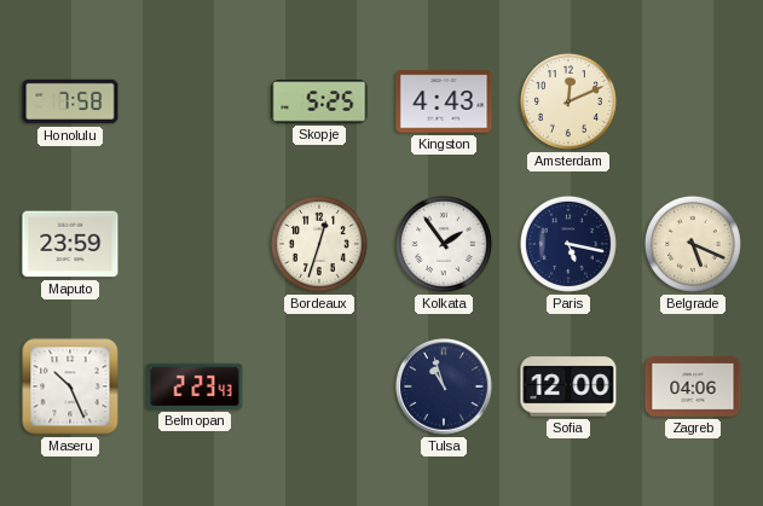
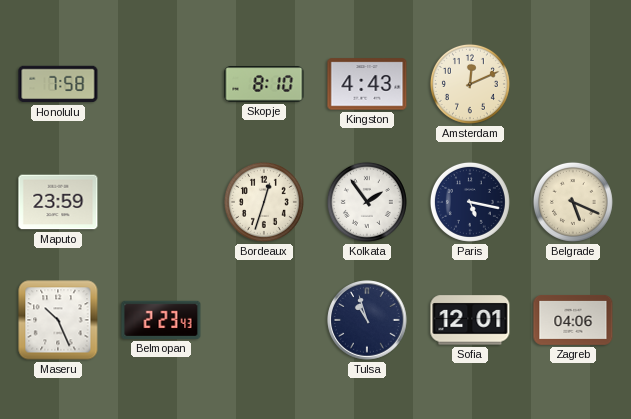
Skopje: 5:25 -> 8:10
Sofia: 12:00 -> 12:01
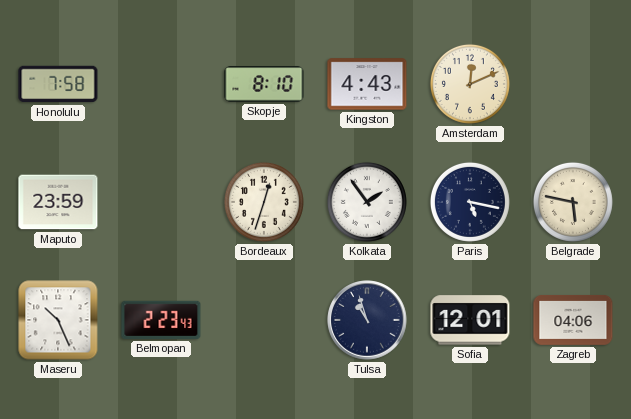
Belgrade: 5:19 -> 5:47
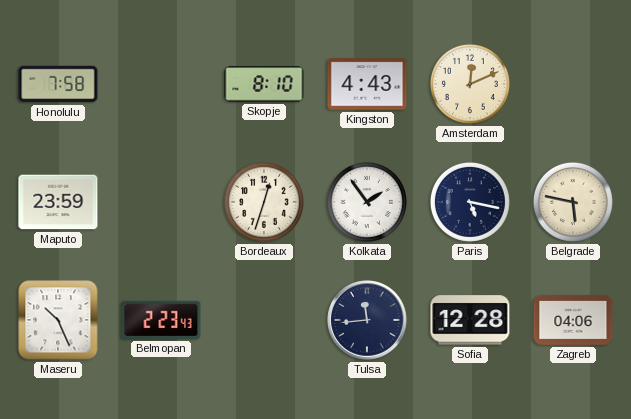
Tulsa: 10:57 -> 11:44
Sofia: 12:01 -> 12:28
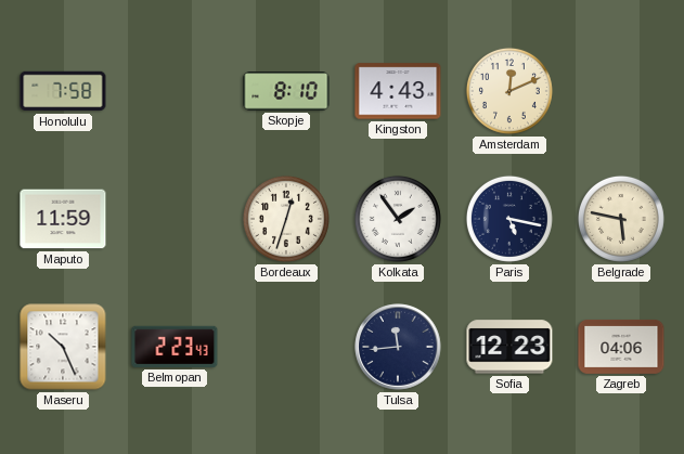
Maputo: 23:59 -> 11:59
Sofia: 12:28 -> 12:23
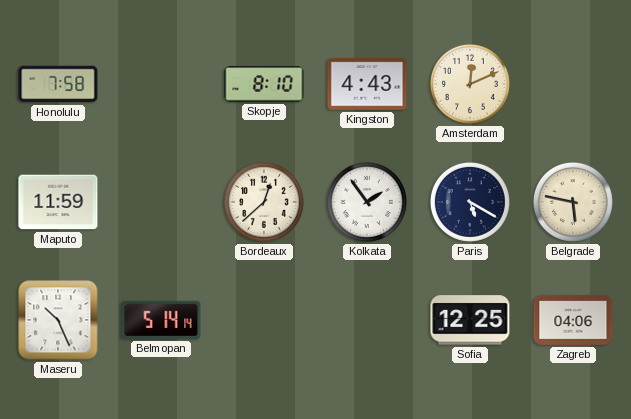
Bordeaux: 12:33 -> 12:38
Paris: 5:17 -> 5:20
Belmopan: 2:23 -> 5:14
Tulsa: 11:44 -> none
Sofia: 12:23 -> 12:25
